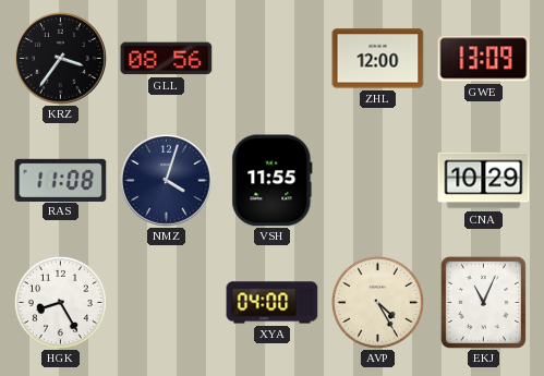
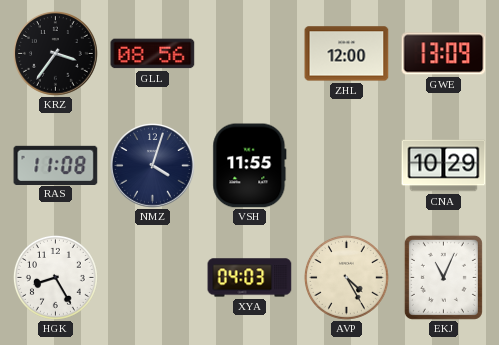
XYA: 04:00 -> 04:03
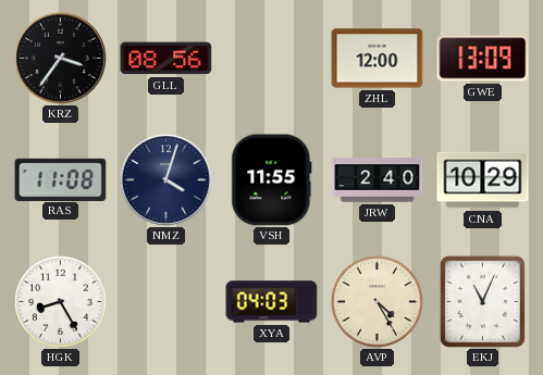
JRW: none -> 2:40
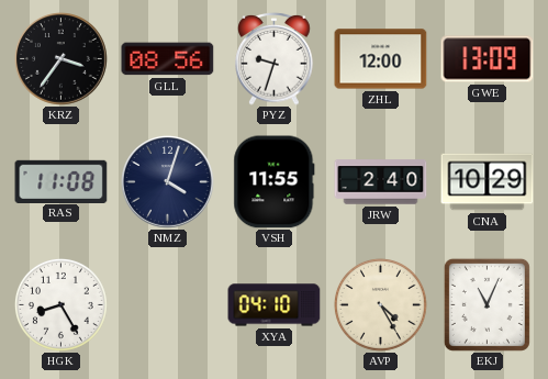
PYZ: none -> 9:33
XYA: 04:03 -> 04:10
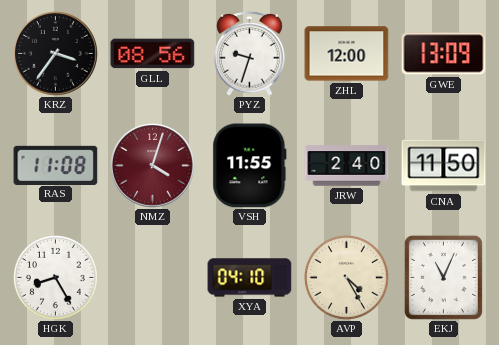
NMZ dial: navy -> burgundy
CNA: 10:29 -> 11:50
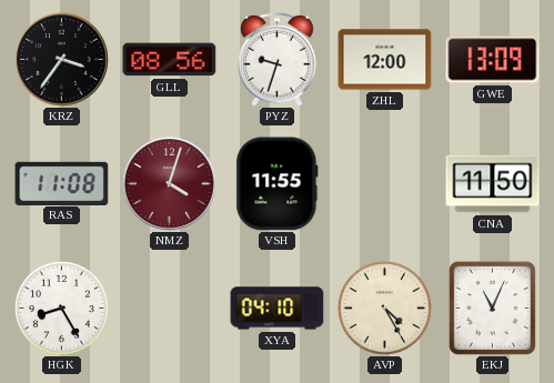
JRW: 2:40 -> none
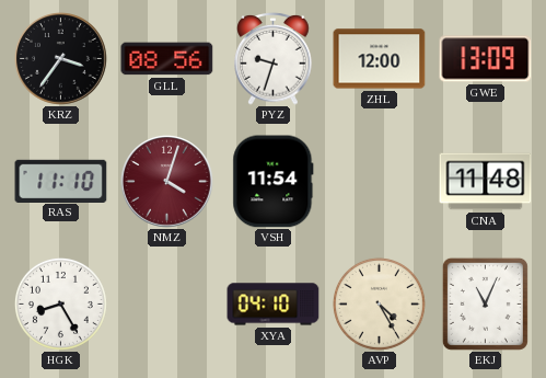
RAS: 11:08 -> 11:10
VSH: 11:55 -> 11:54
CNA: 11:50 -> 11:48
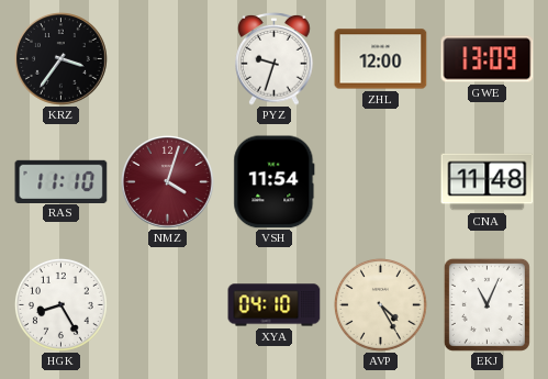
GLL: 08:56 -> none
